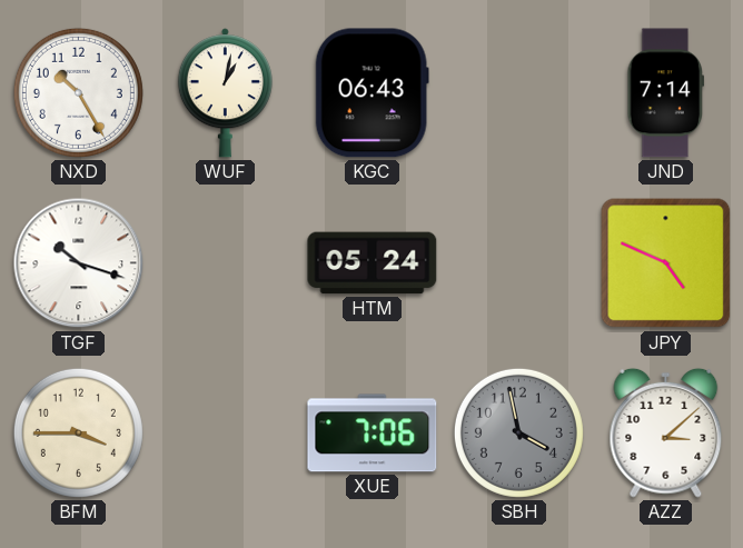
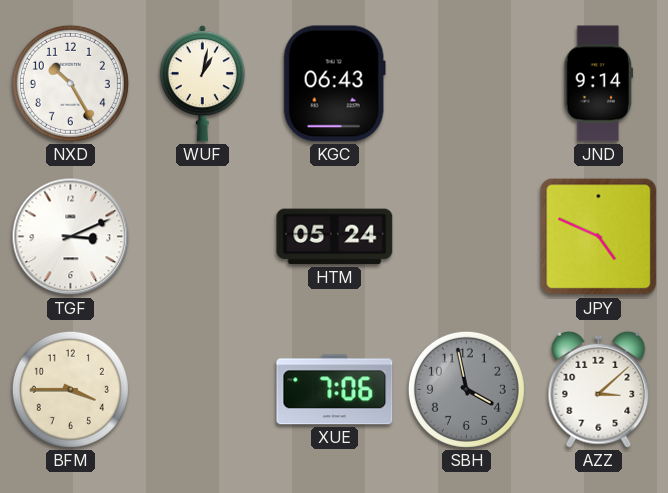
JND: 7:14 -> 9:14
TGF: 10:18 -> 3:11
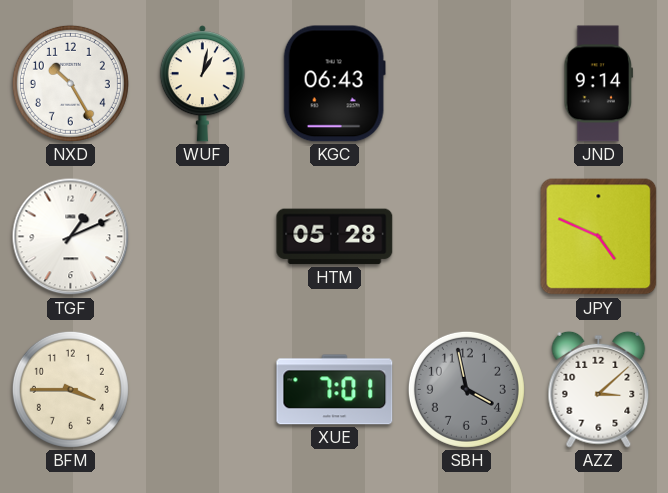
TGF: 3:11 -> 1:11
HTM: 05:24 -> 05:28
XUE: 7:06 -> 7:01
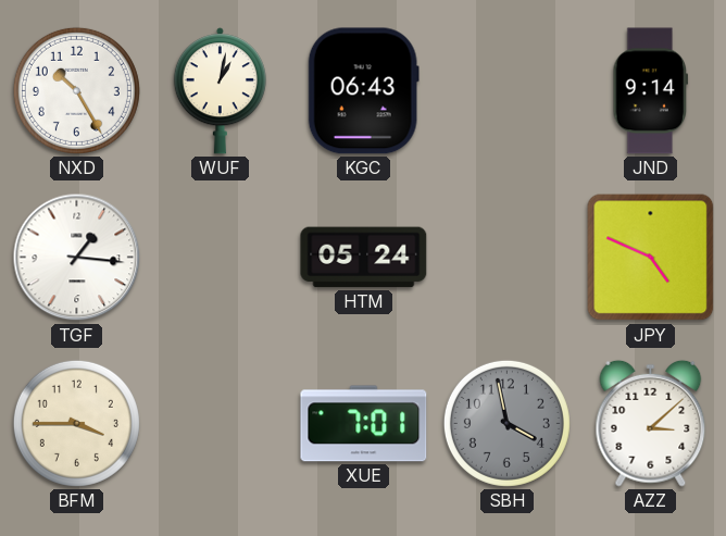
TGF: 1:11 -> 1:16
HTM: 05:28 -> 05:24
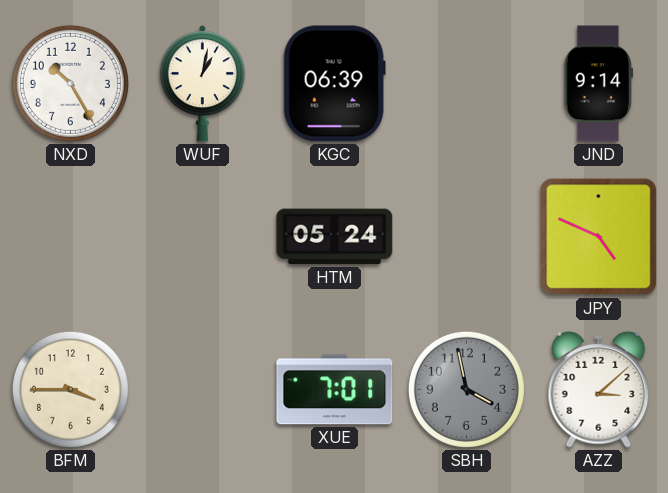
KGC: 06:43 -> 06:39
TGF: 1:16 -> none
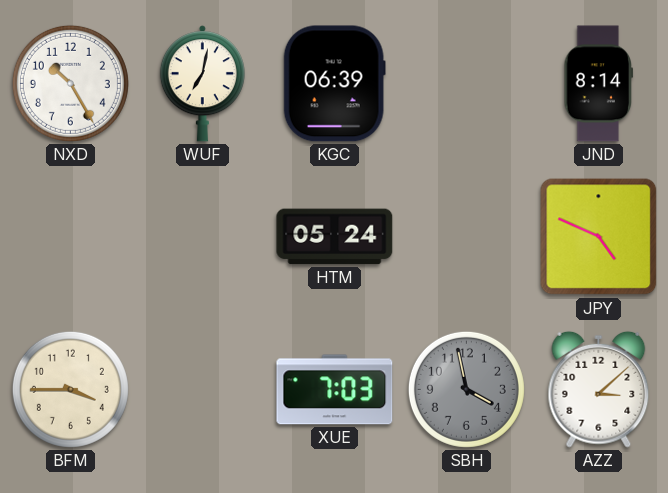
WUF: 1:02 -> 7:02
JND: 9:14 -> 8:14
XUE: 7:01 -> 7:03
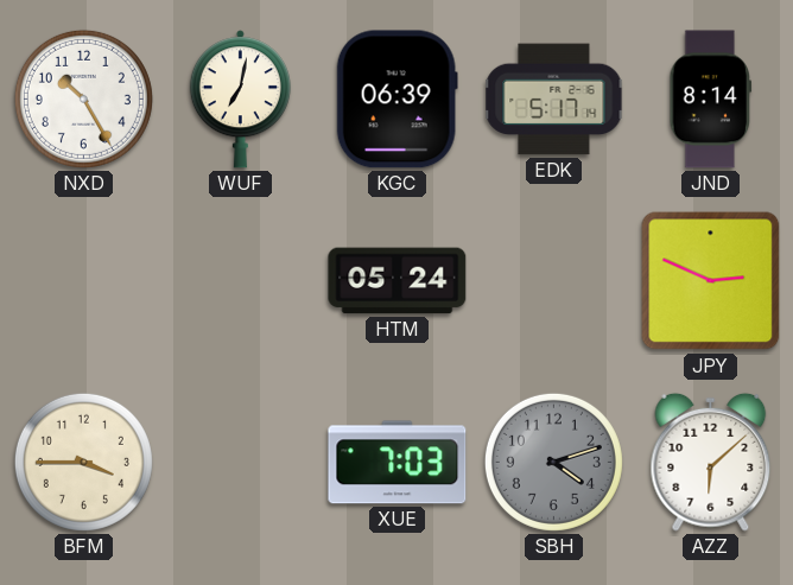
EDK: none -> 5:17
JPY: 4:49 -> 2:49
SBH: 3:58 -> 4:12
AZZ: 3:08 -> 6:08
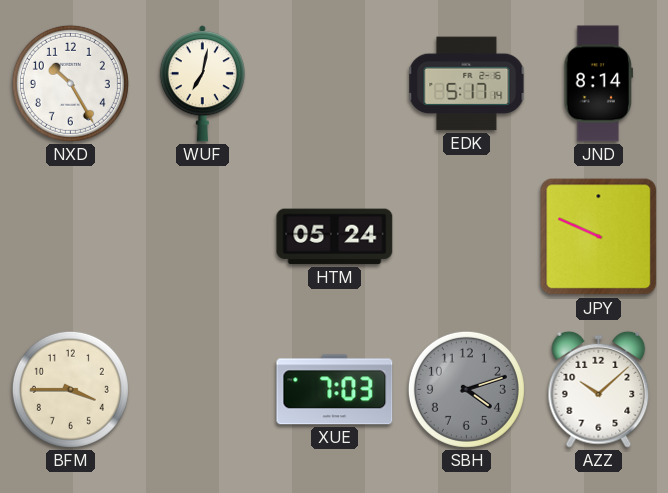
KGC: 06:39 -> none
JPY: 2:49 -> 9:49
AZZ: 6:08 -> 10:08
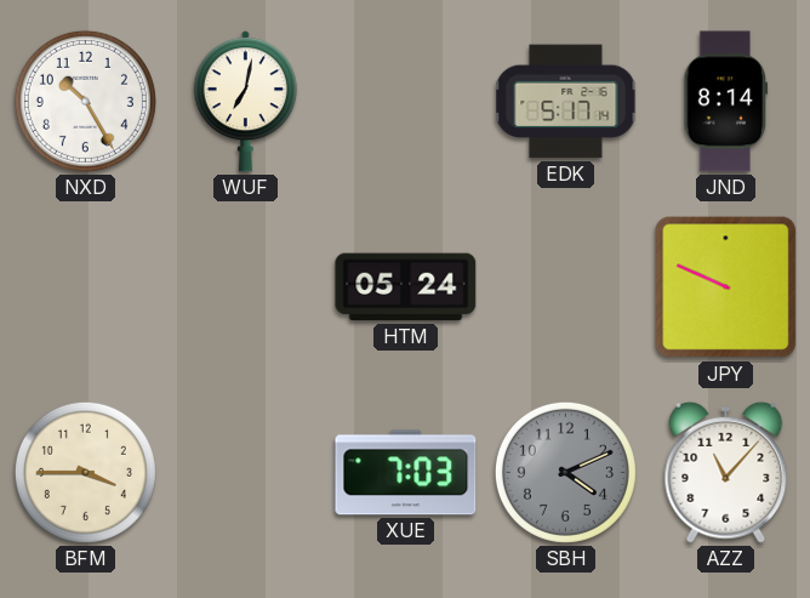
SBH: 4:12 -> 4:11
AZZ: 10:08 -> 11:07
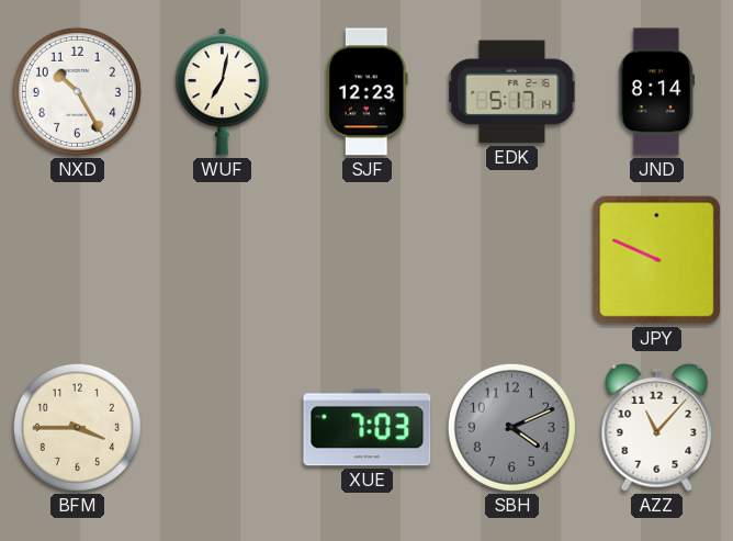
SJF: none -> 12:23
HTM: 05:24 -> none
